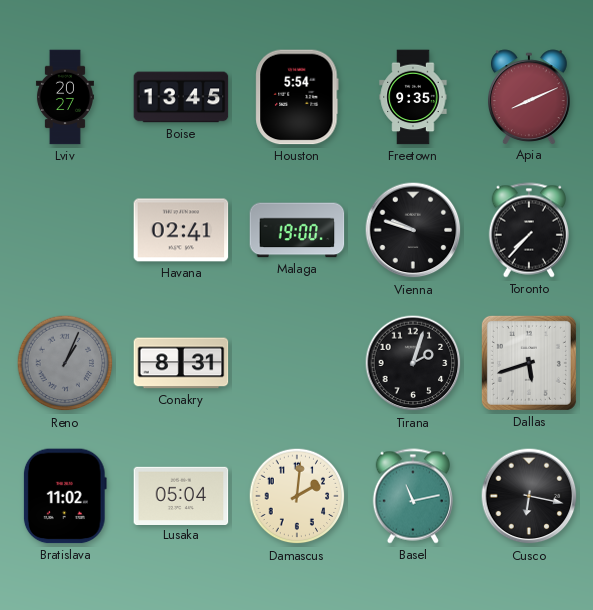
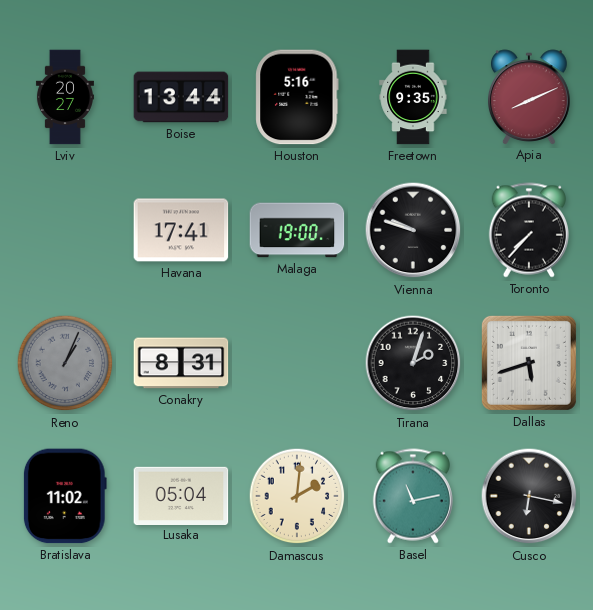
Boise: 13:45 -> 13:44
Houston: 5:54 -> 5:16
Havana: 02:41 -> 17:41
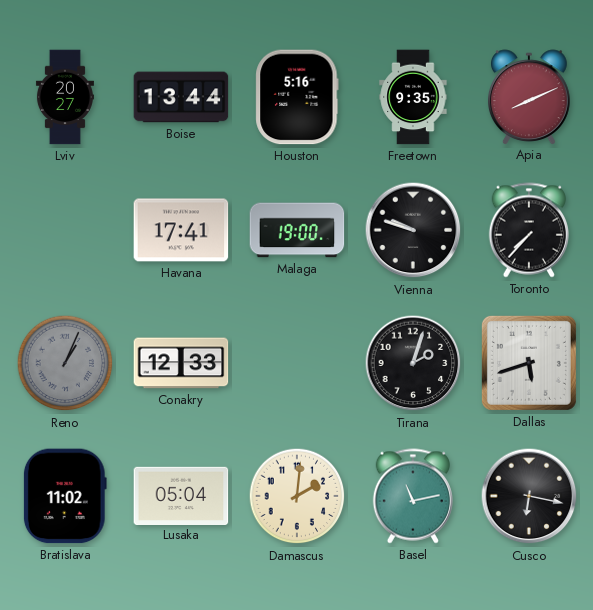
Conakry: 8:31 -> 12:33
